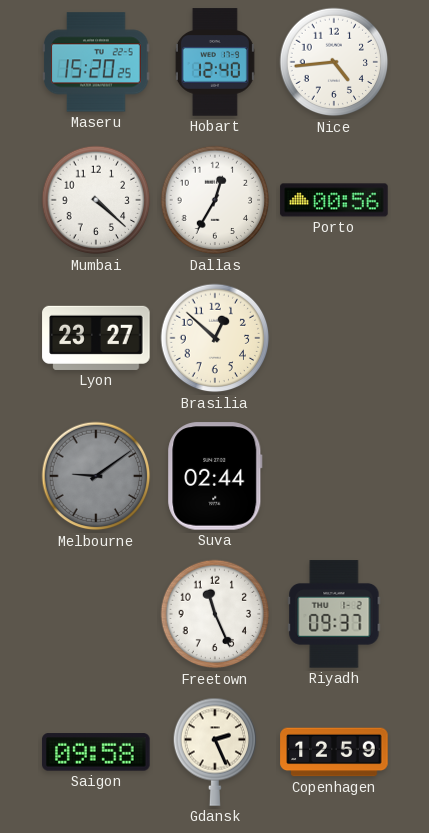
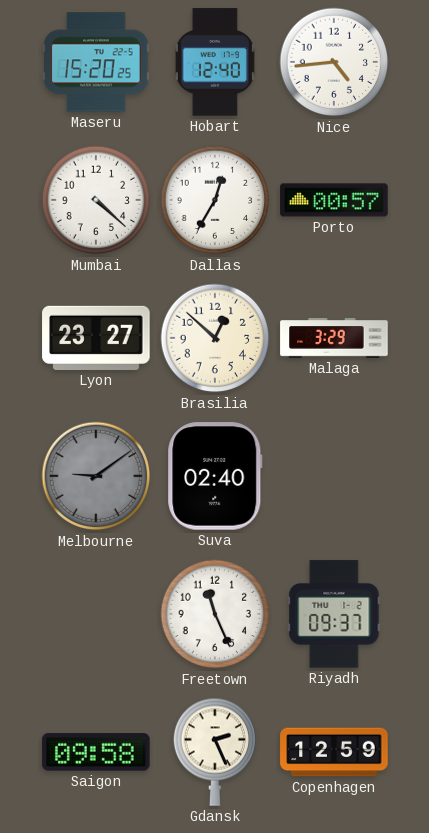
Porto: 00:56 -> 00:57
Malaga: none -> 3:29
Suva: 02:44 -> 02:40
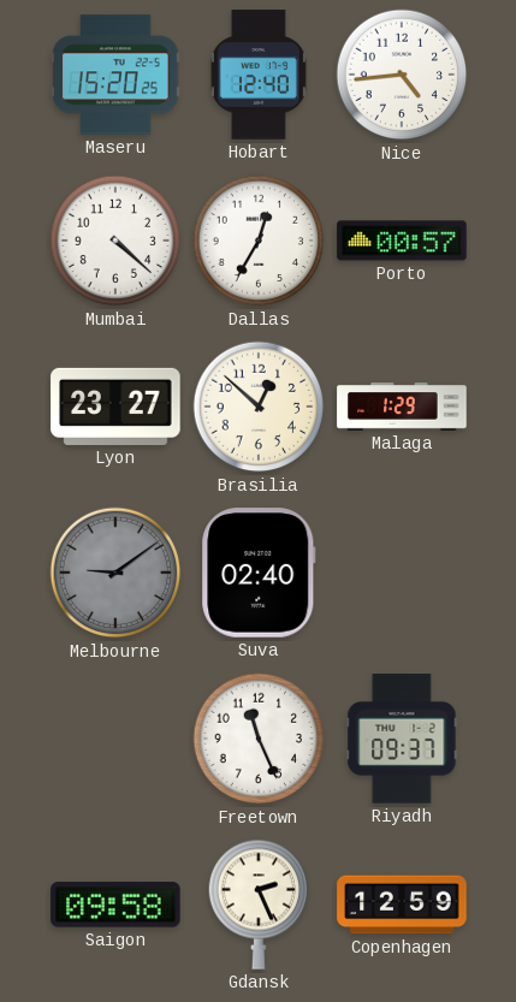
Malaga: 3:29 -> 1:29
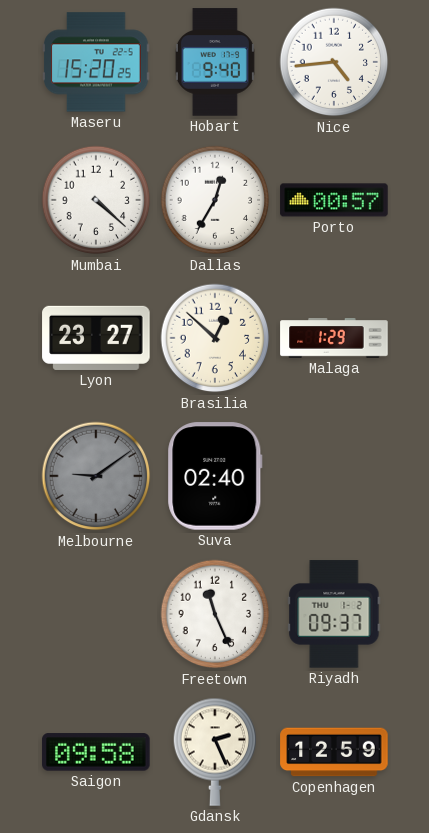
Hobart: 12:40 -> 9:40
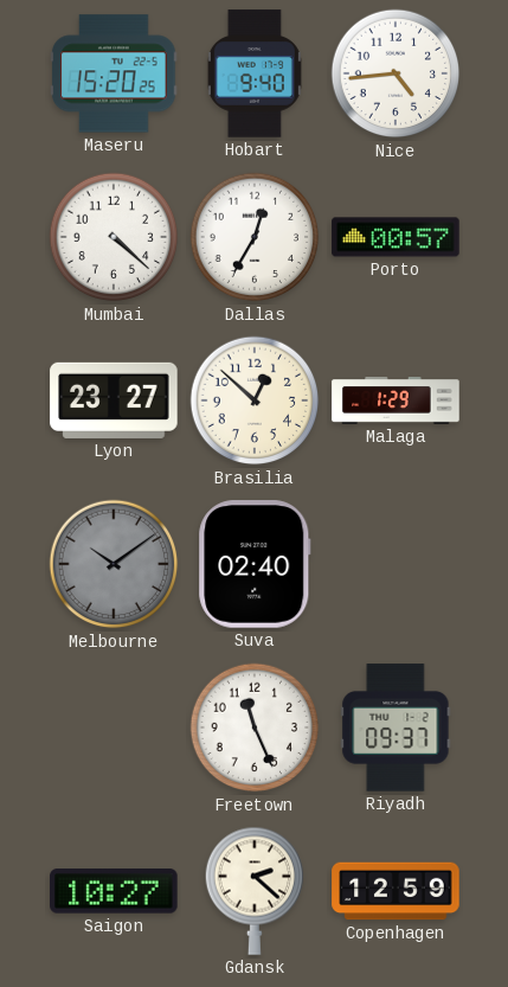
Melbourne: 9:09 -> 10:09
Saigon: 09:58 -> 10:27
Gdansk: 2:26 -> 2:22
